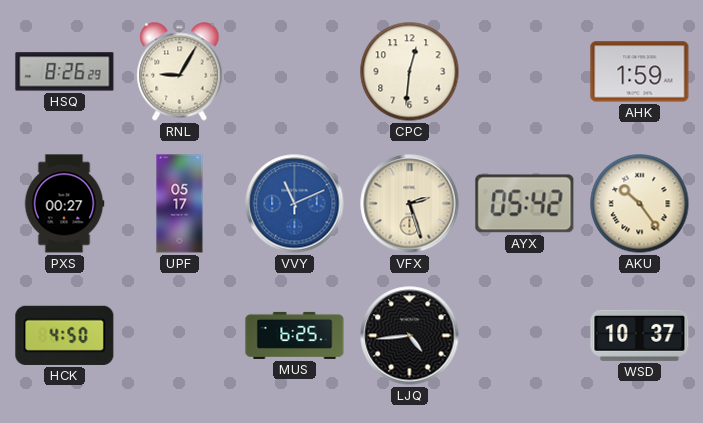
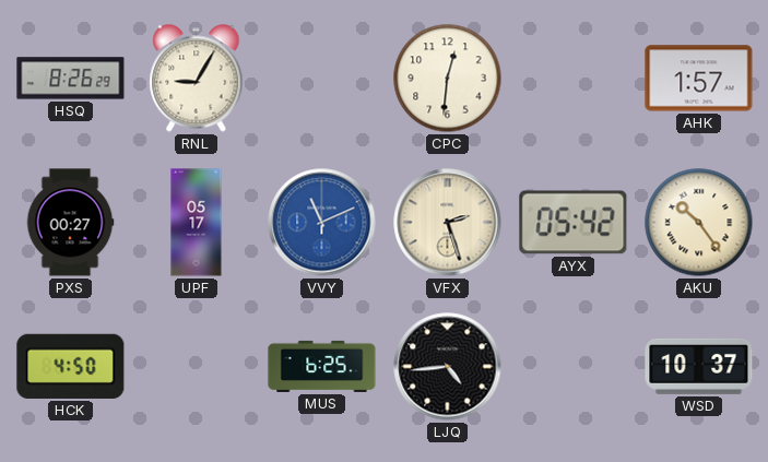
AHK: 1:59 -> 1:57
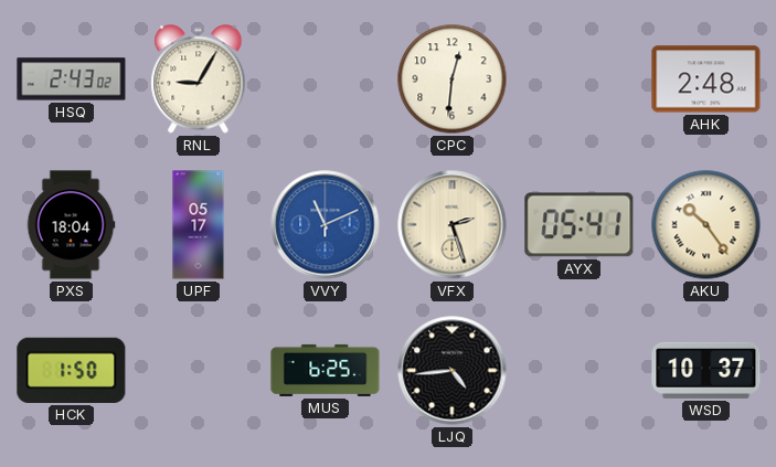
HSQ: 8:26 -> 2:43
AHK: 1:57 -> 2:48
PXS: 00:27 -> 18:04
AYX: 05:42 -> 05:41
HCK: 4:50 -> 1:50
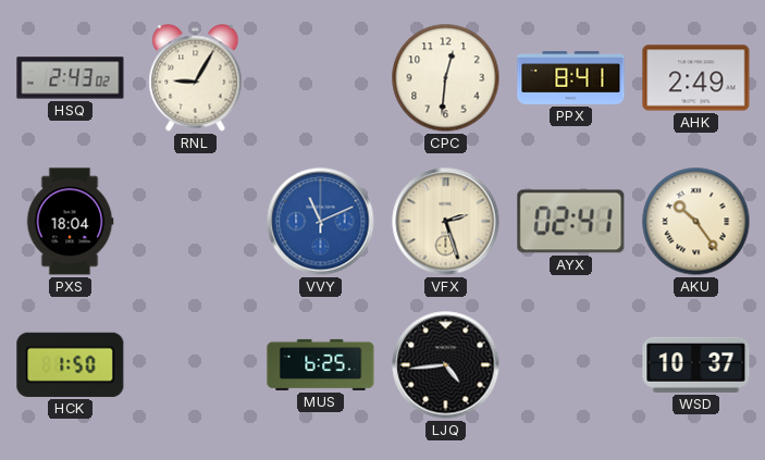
PPX: none -> 8:41
AHK: 2:48 -> 2:49
UPF: 05:17 -> none
AYX: 05:41 -> 02:41
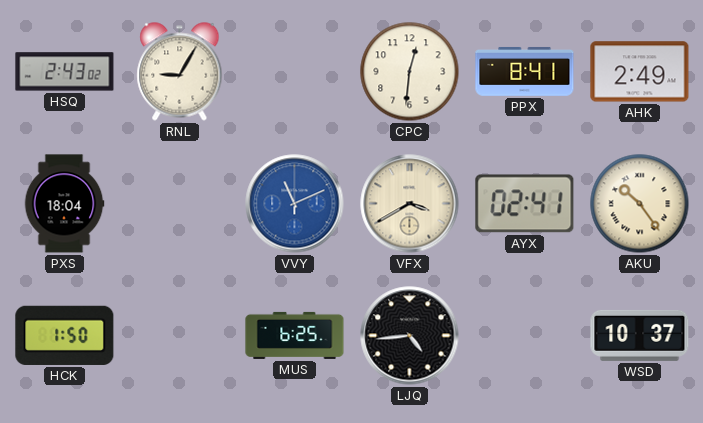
VFX: 2:27 -> 3:40
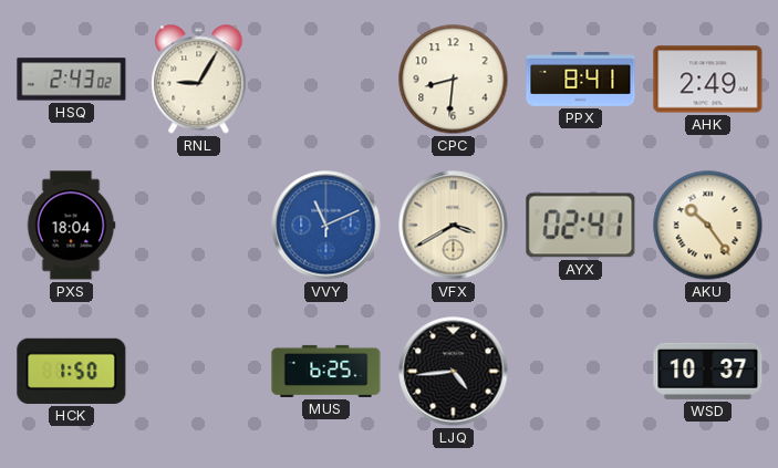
CPC: 12:31 -> 8:31
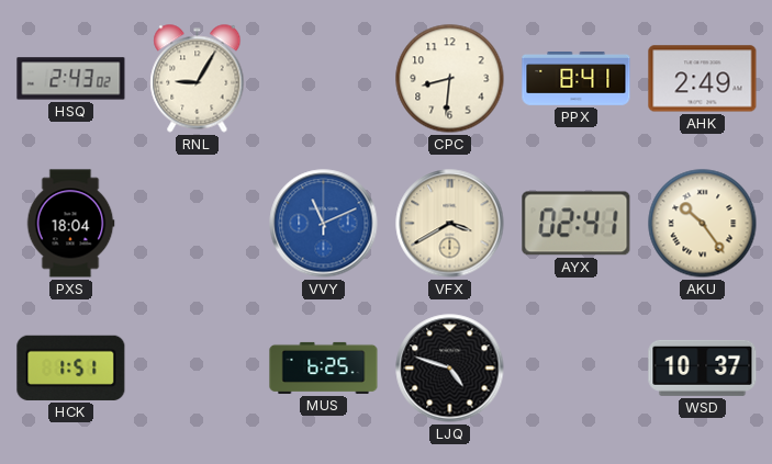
HCK: 1:50 -> 1:51
LJQ: 4:44 -> 4:48
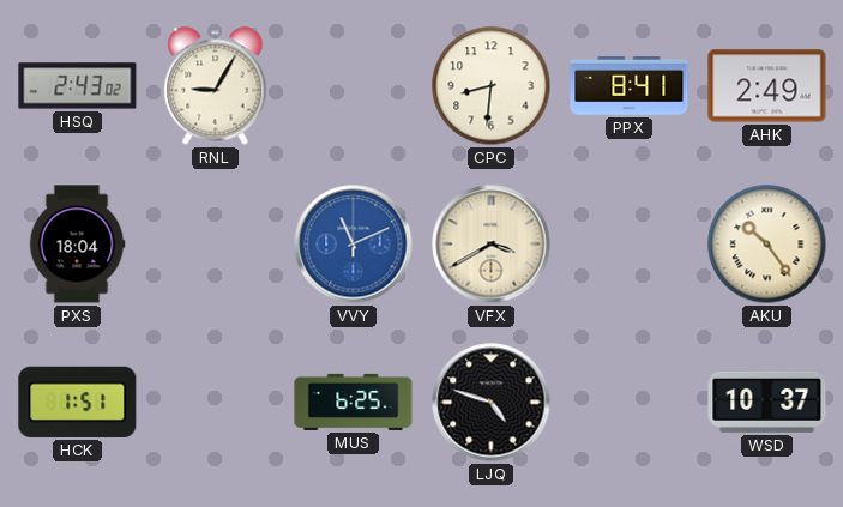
AYX: 02:41 -> none
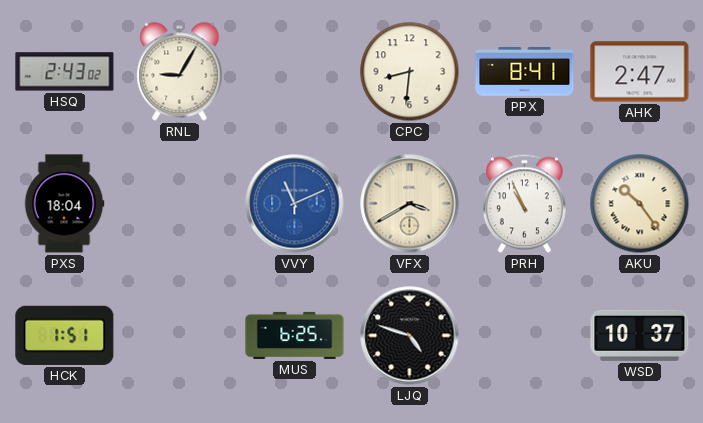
AHK: 2:49 -> 2:47
PRH: none -> 10:56
